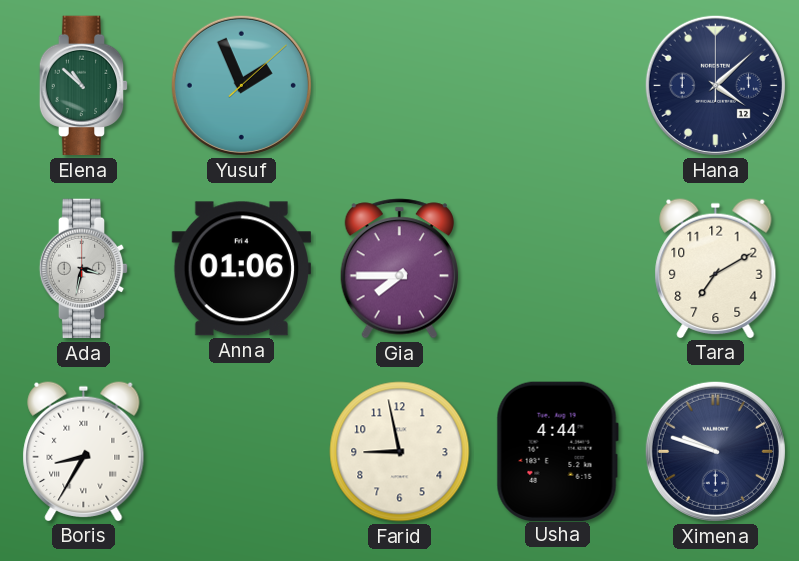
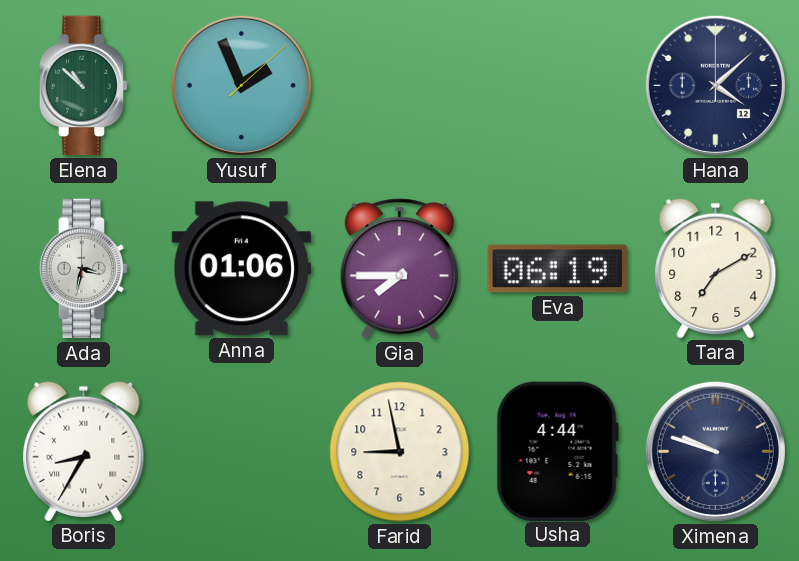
Eva: none -> 06:19
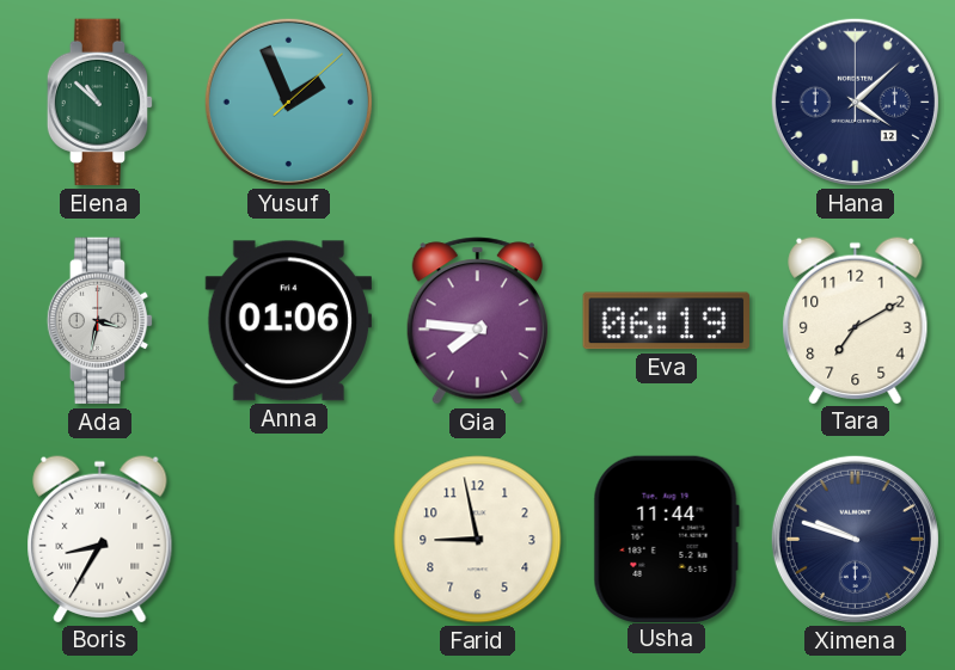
Gia: 7:45 -> 7:46
Usha: 4:44 -> 11:44
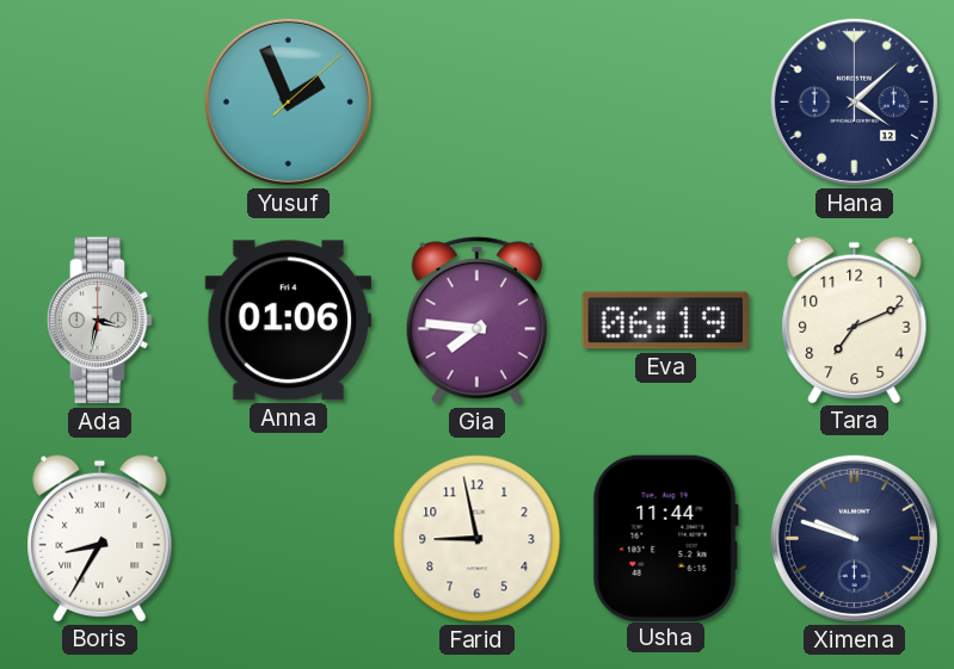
Elena: 10:52 -> none
Tara: 7:10 -> 7:11
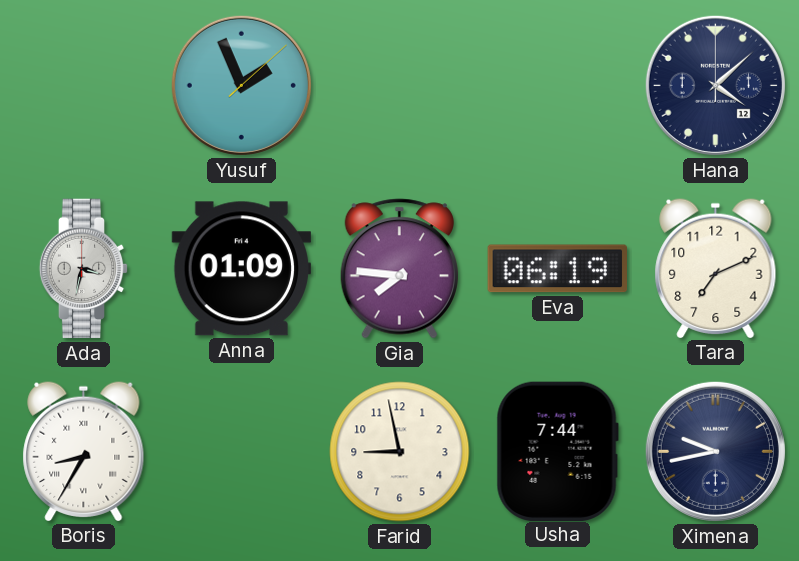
Anna: 01:06 -> 01:09
Usha: 11:44 -> 7:44
Ximena: 9:48 -> 9:43
